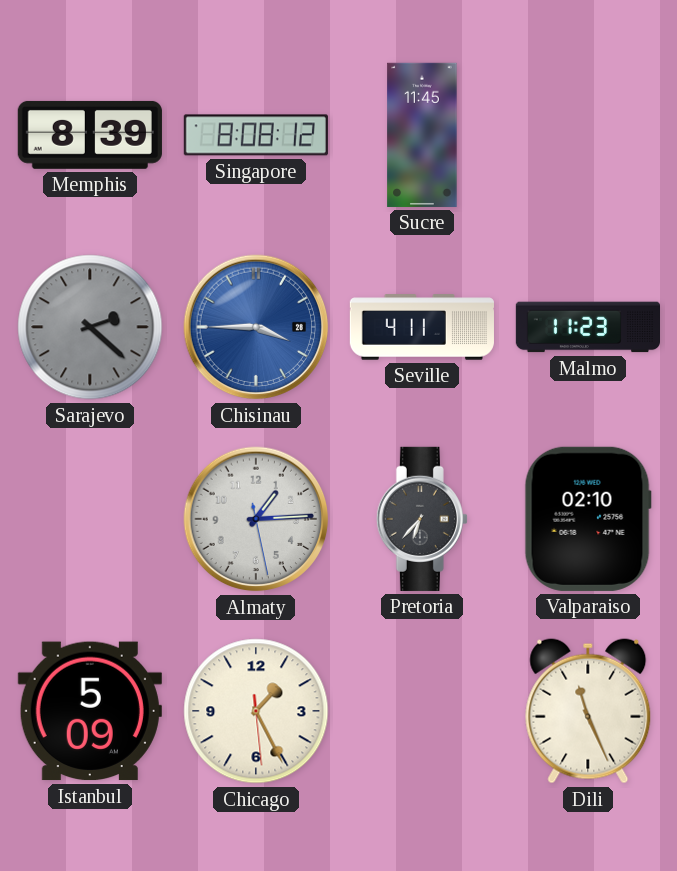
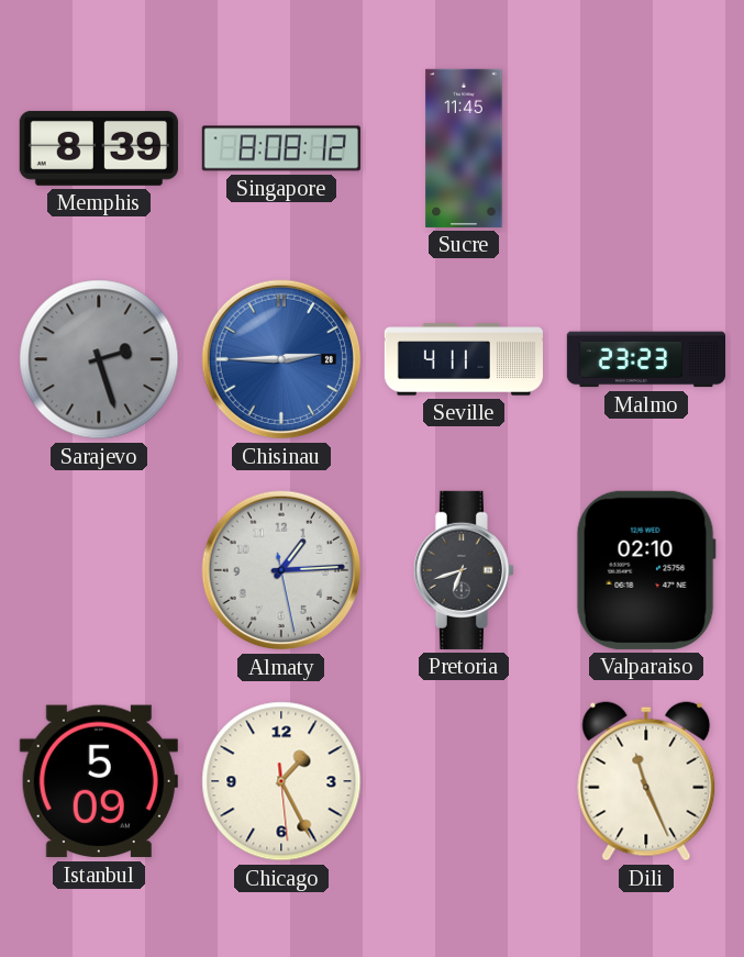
Sarajevo: 2:22 -> 2:27
Chisinau: 3:45 -> 2:45
Malmo: 11:23 -> 23:23
Pretoria: 6:37 -> 6:42
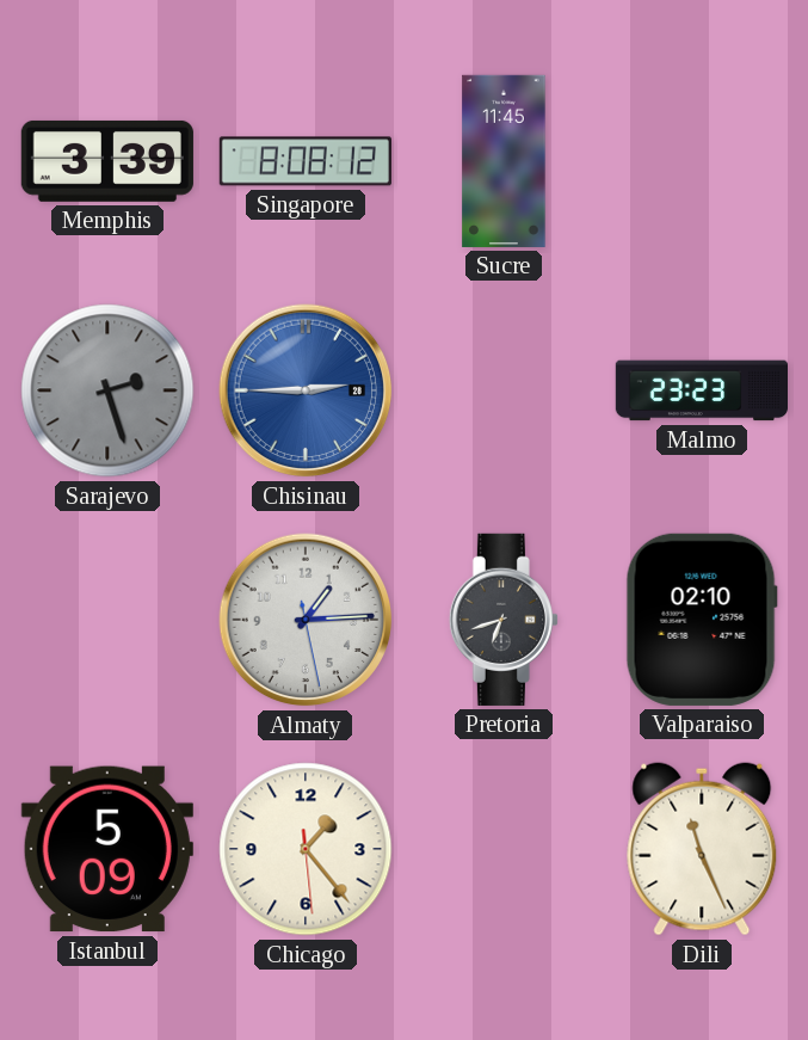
Memphis: 8:39 -> 3:39
Seville: 4:11 -> none
Chicago: 1:25 -> 1:23
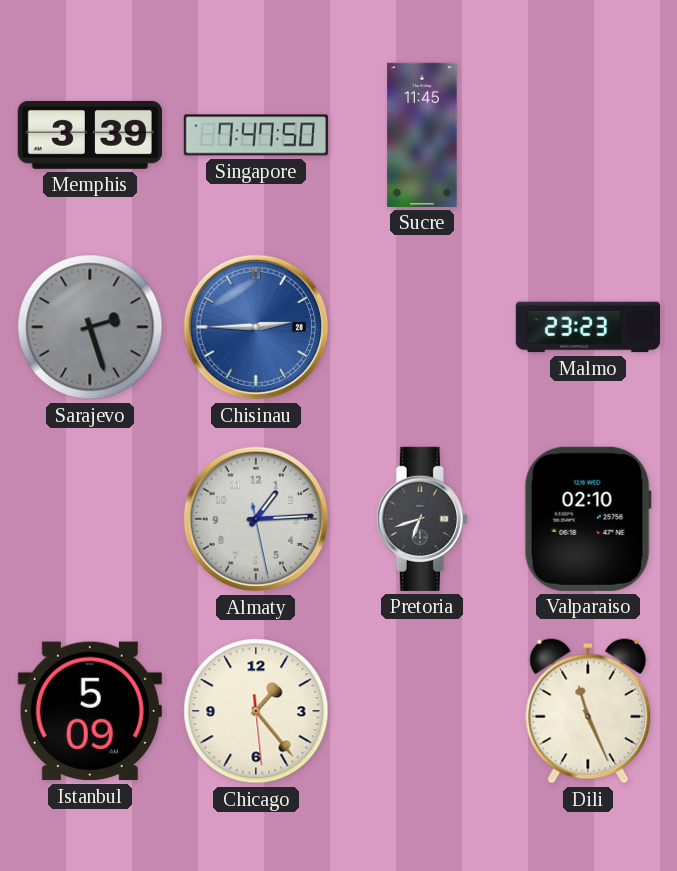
Singapore: 8:08 -> 7:47
